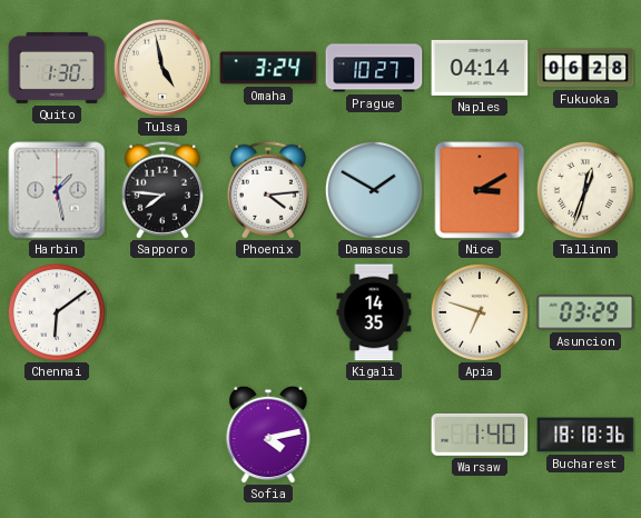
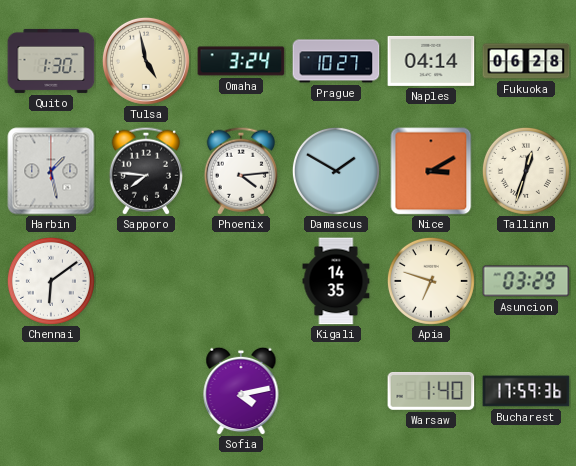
Bucharest: 18:18 -> 17:59
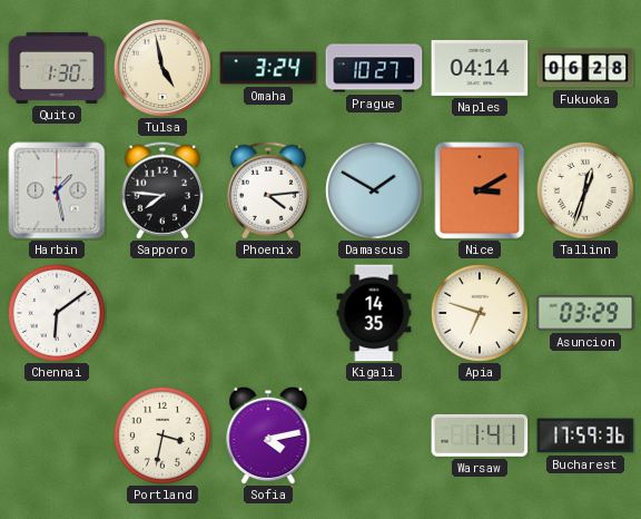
Portland: none -> 3:32
Warsaw: 1:40 -> 1:41
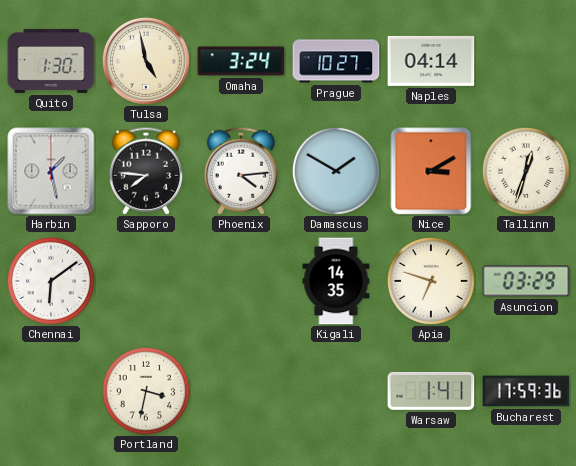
Fukuoka: 06:28 -> none
Sofia: 4:13 -> none
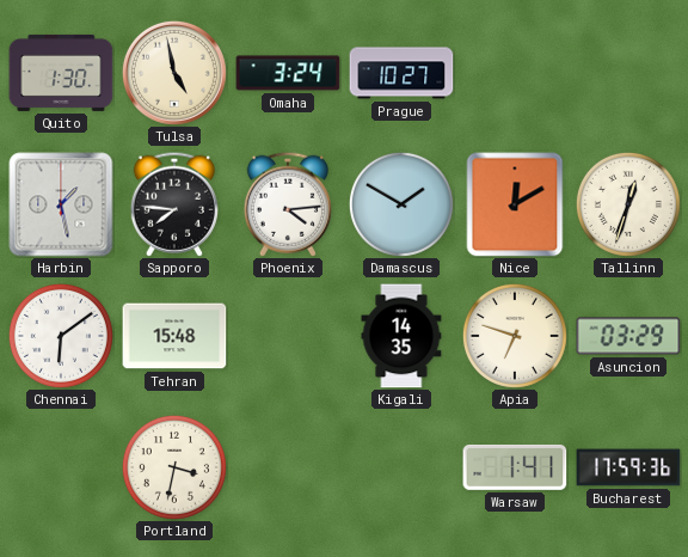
Naples: 04:14 -> none
Nice: 3:10 -> 12:10
Tehran: none -> 15:48
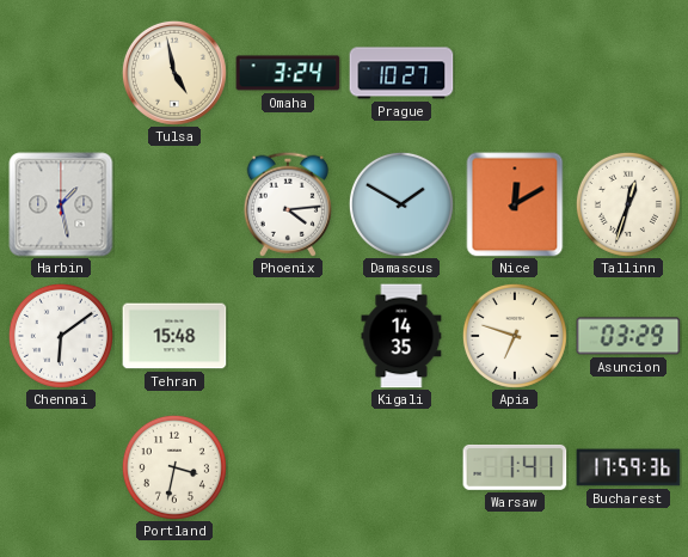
Quito: 1:30 -> none
Sapporo: 7:46 -> none
